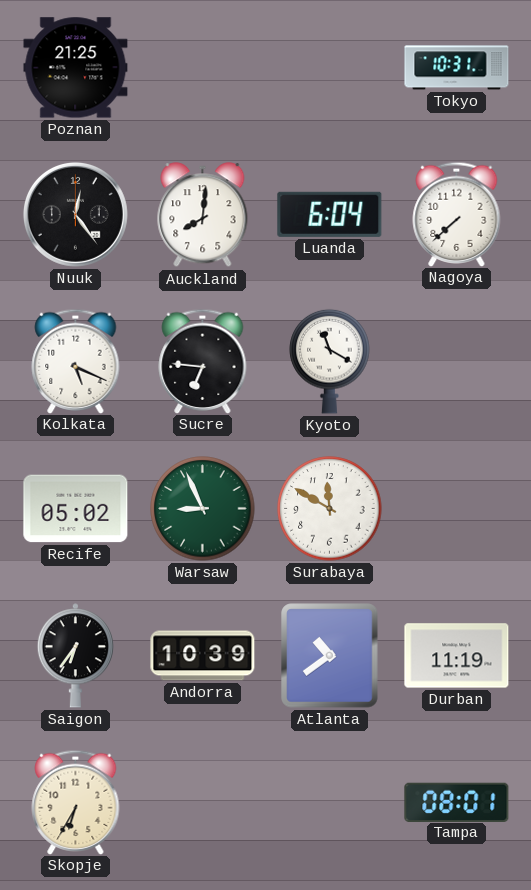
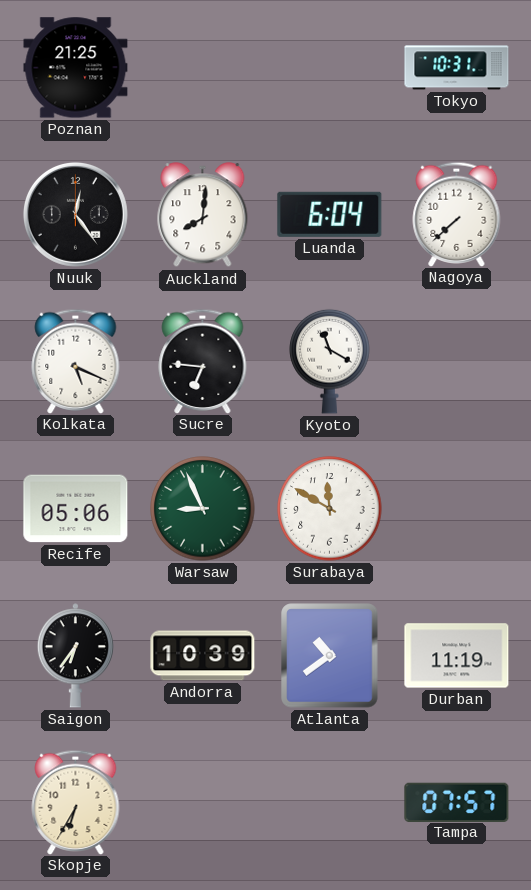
Recife: 05:02 -> 05:06
Tampa: 08:01 -> 07:57
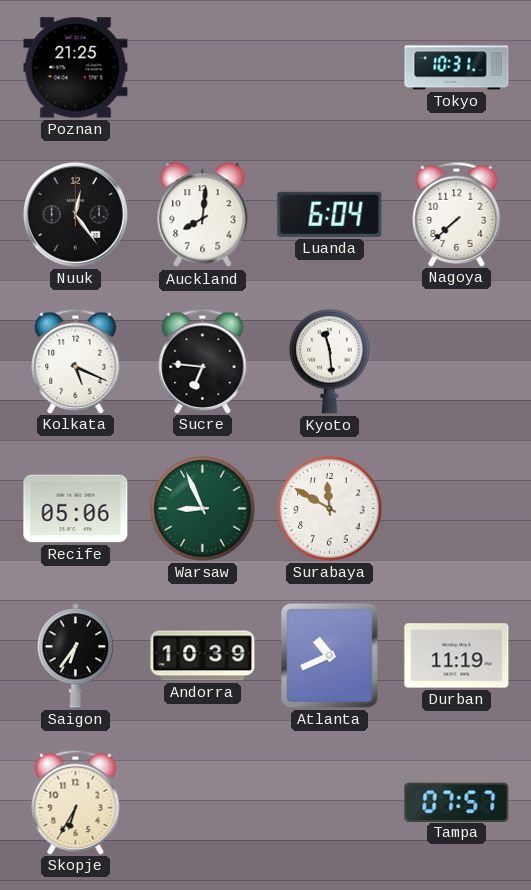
Kyoto: 11:20 -> 11:29
Atlanta: 10:39 -> 10:41
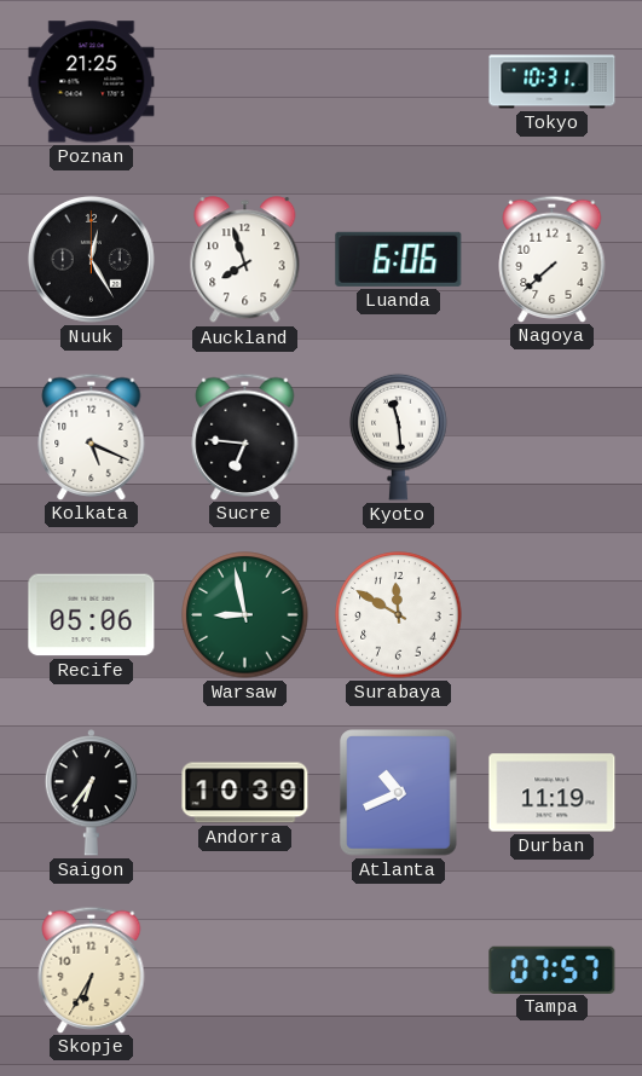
Nuuk: 12:24 -> 12:25
Auckland: 8:01 -> 7:57
Luanda: 6:04 -> 6:06
Warsaw: 8:56 -> 8:58
